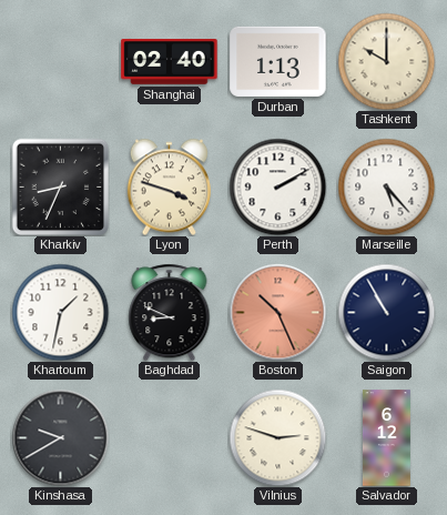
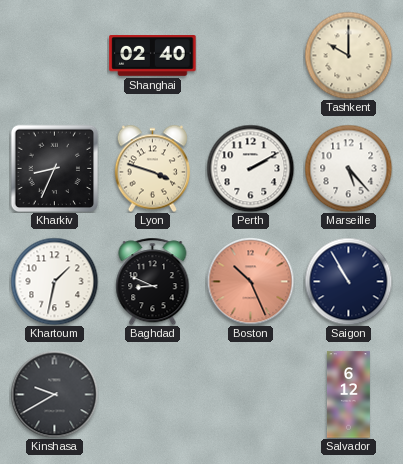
Durban: 1:13 -> none
Vilnius: 2:48 -> none
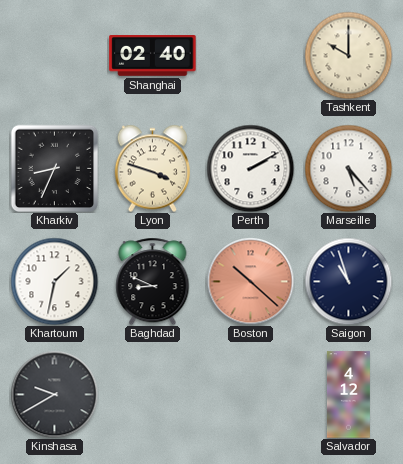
Boston: 10:26 -> 10:22
Saigon: 10:55 -> 10:57
Salvador: 6:12 -> 4:12
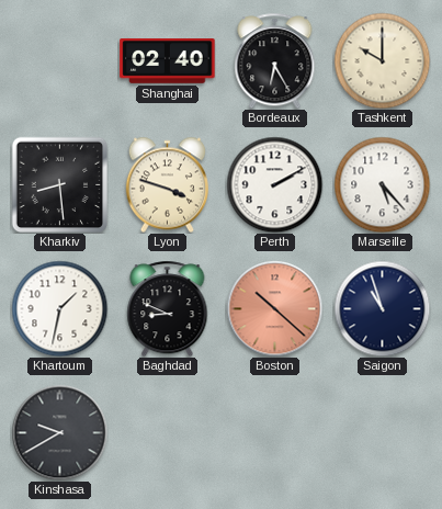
Bordeaux: none -> 6:25
Kharkiv: 8:34 -> 8:29
Salvador: 4:12 -> none
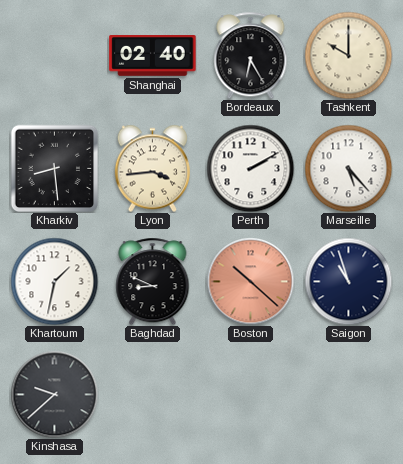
Lyon: 3:48 -> 3:44
Kinshasa: 9:40 -> 9:38
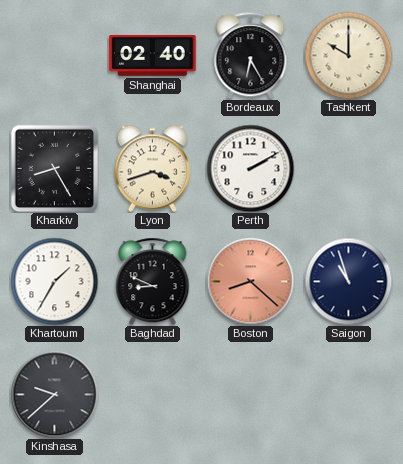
Kharkiv: 8:29 -> 8:25
Lyon: 3:44 -> 3:42
Marseille: 5:23 -> none
Khartoum: 1:32 -> 1:35
Boston: 10:22 -> 8:22
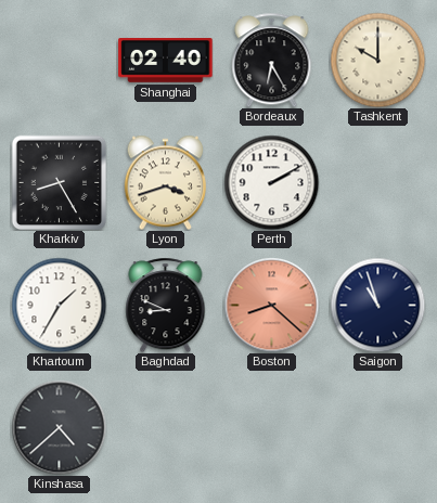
Kinshasa: 9:38 -> 4:38
